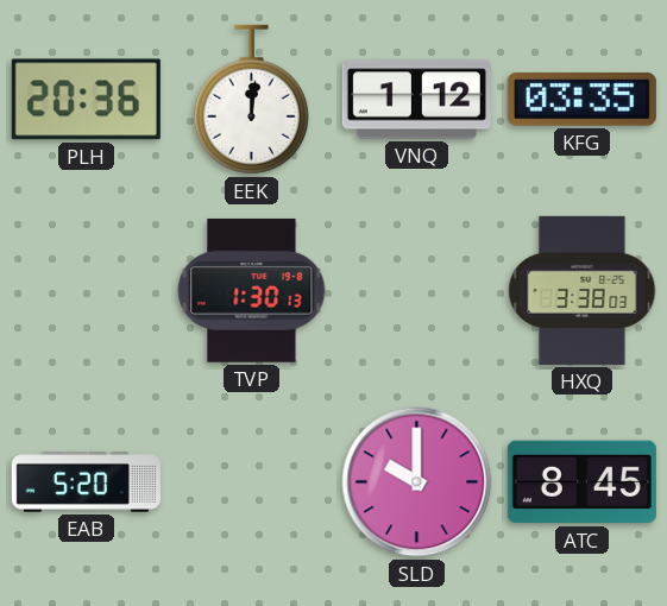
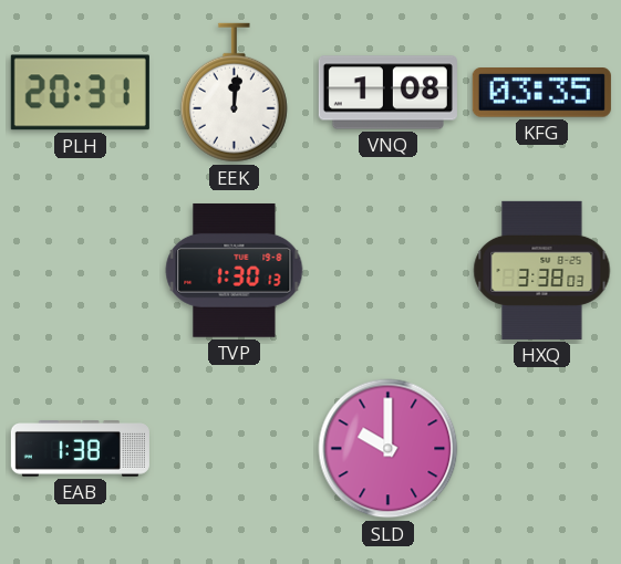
PLH: 20:36 -> 20:31
VNQ: 1:12 -> 1:08
EAB: 5:20 -> 1:38
ATC: 8:45 -> none
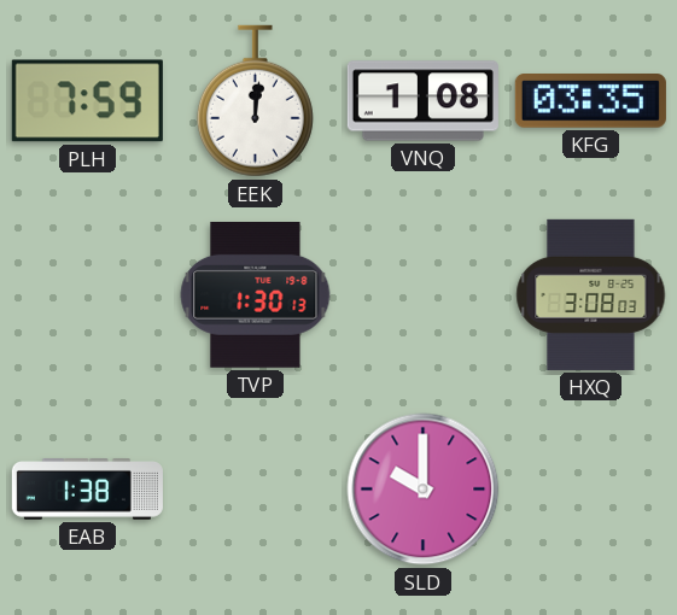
PLH: 20:31 -> 7:59
HXQ: 3:38 -> 3:08
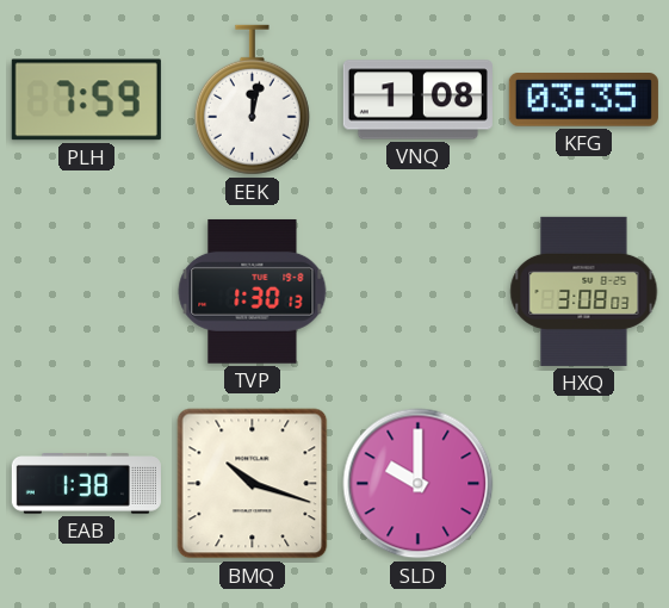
EEK: 12:01 -> 12:02
BMQ: none -> 10:18
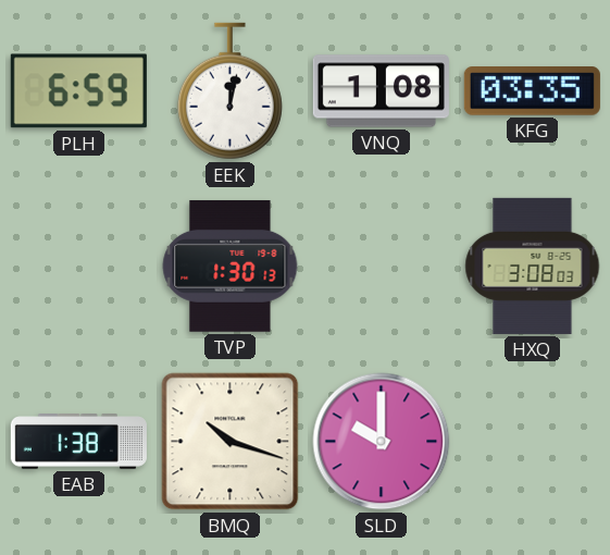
PLH: 7:59 -> 6:59
